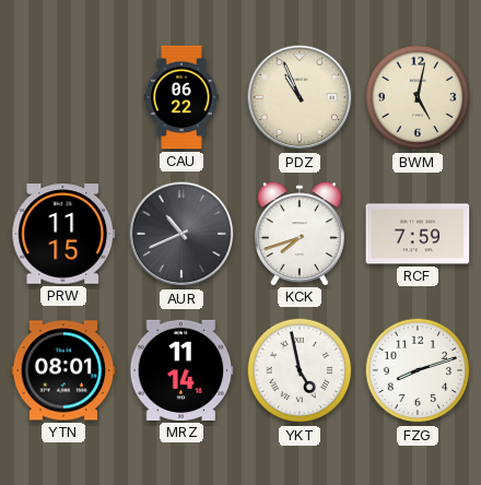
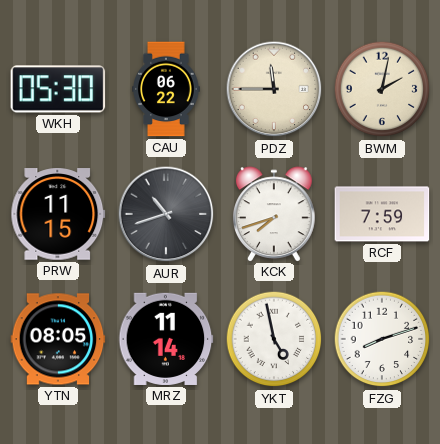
WKH: none -> 05:30
PDZ: 10:56 -> 11:45
BWM: 5:02 -> 2:02
AUR: 10:41 -> 10:42
YTN: 08:01 -> 08:05
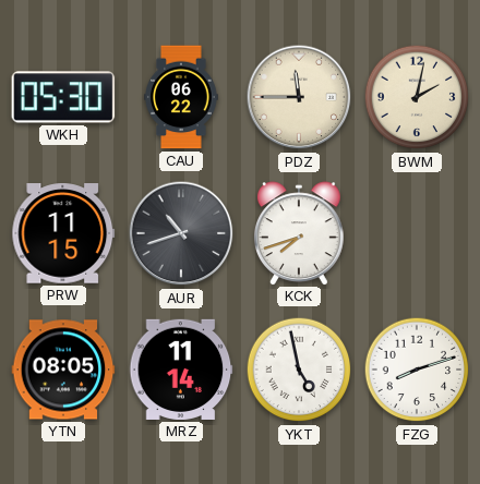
RCF: 7:59 -> none
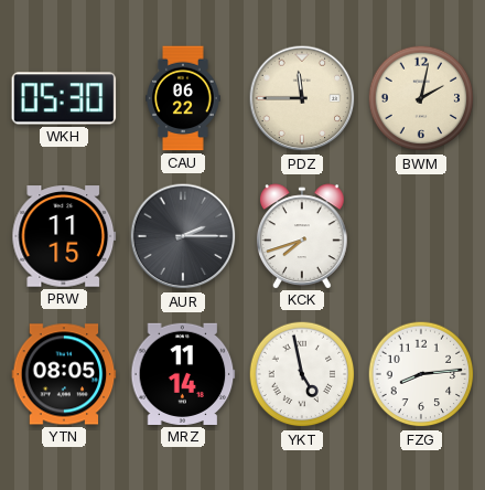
AUR: 10:42 -> 2:15
FZG: 8:12 -> 8:14
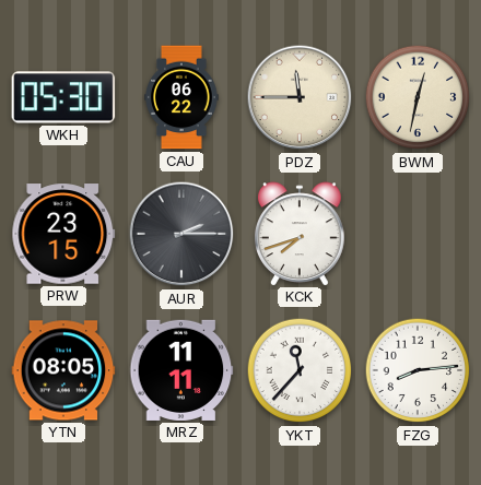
BWM: 2:02 -> 12:32
PRW: 11:15 -> 23:15
MRZ: 11:14 -> 11:11
YKT: 4:58 -> 11:37
